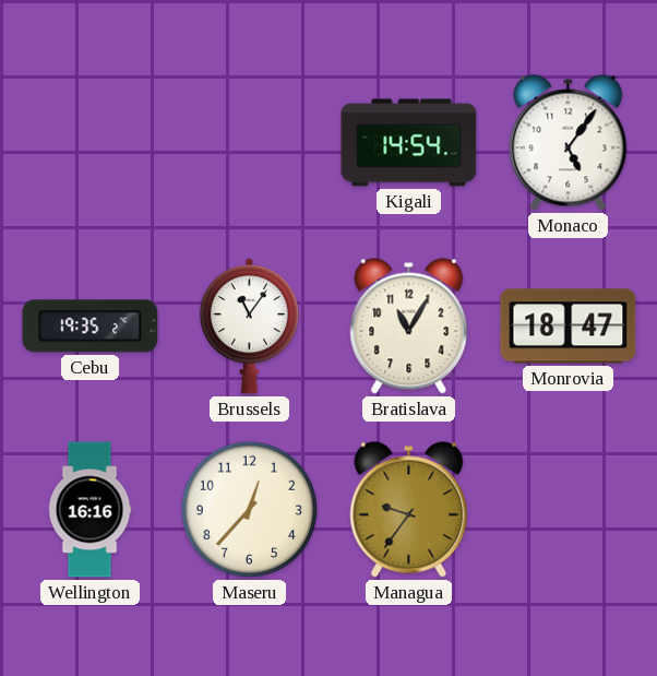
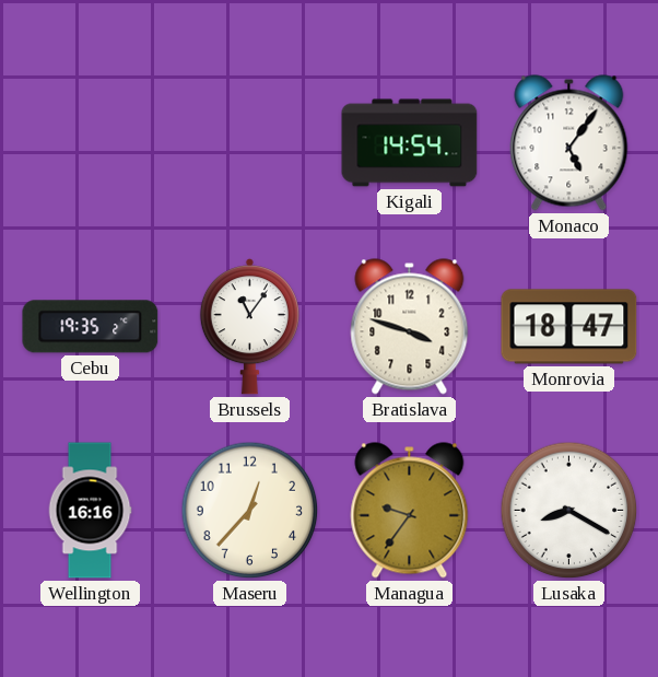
Bratislava: 11:05 -> 3:48
Lusaka: none -> 8:20
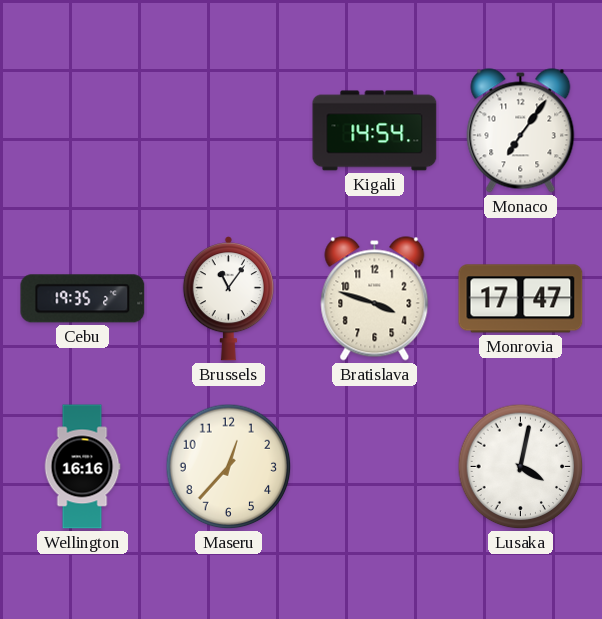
Monaco: 5:06 -> 7:06
Monrovia: 18:47 -> 17:47
Managua: 9:36 -> none
Lusaka: 8:20 -> 4:02
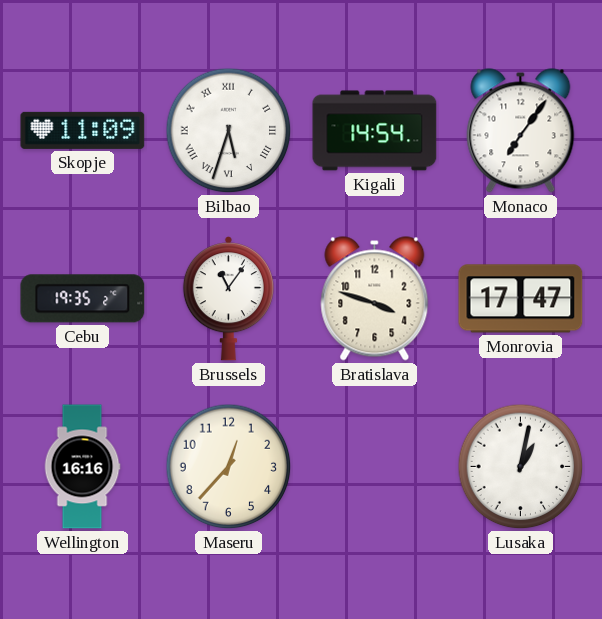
Skopje: none -> 11:09
Bilbao: none -> 5:33
Lusaka: 4:02 -> 1:02
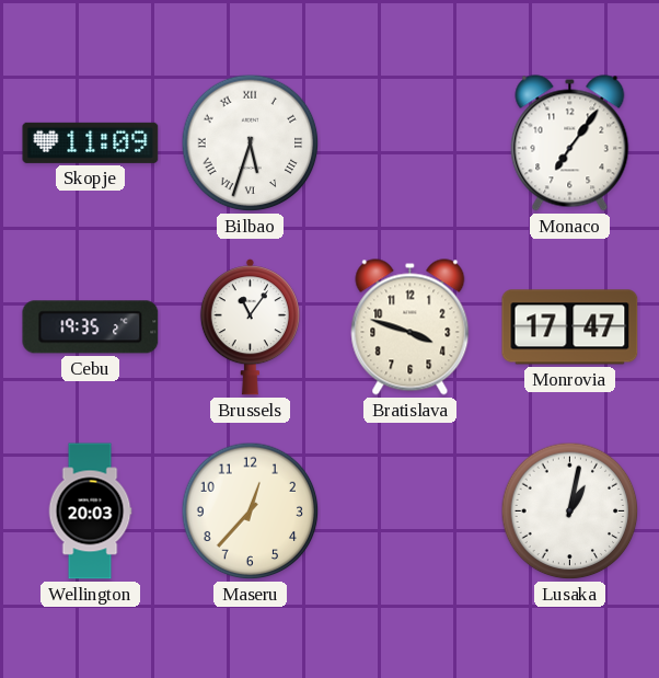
Kigali: 14:54 -> none
Wellington: 16:16 -> 20:03
